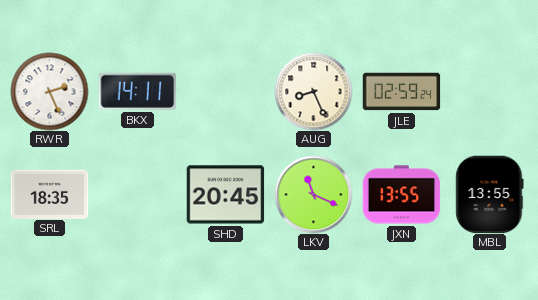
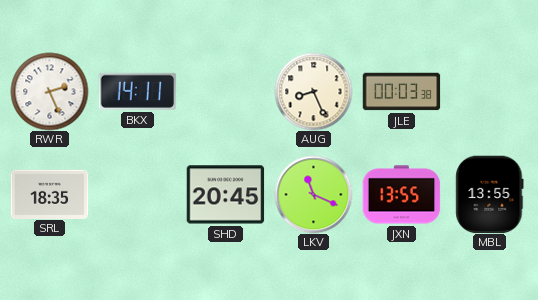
JLE: 02:59 -> 00:03
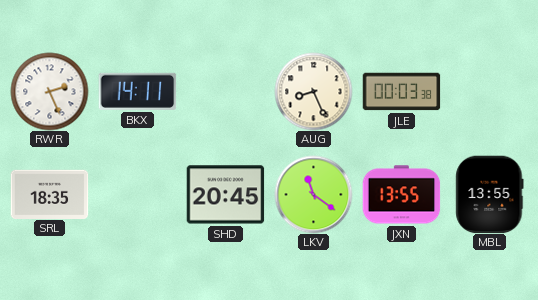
LKV: 11:19 -> 11:21
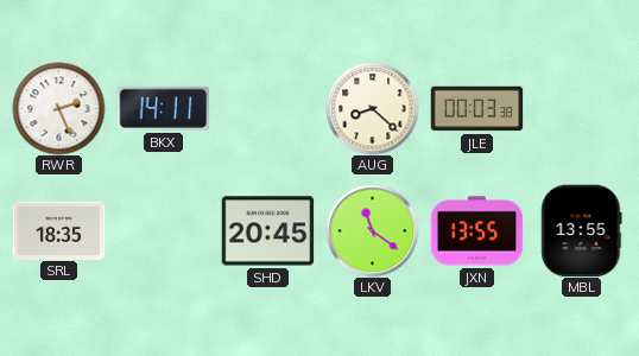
AUG: 8:26 -> 8:22
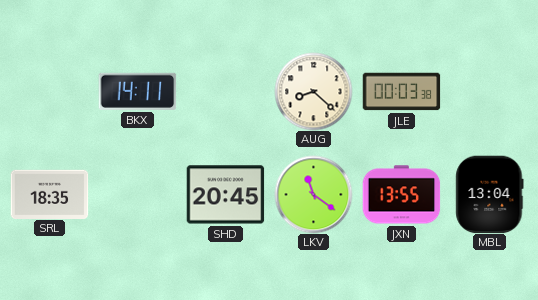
RWR: 2:26 -> none
MBL: 13:55 -> 13:04
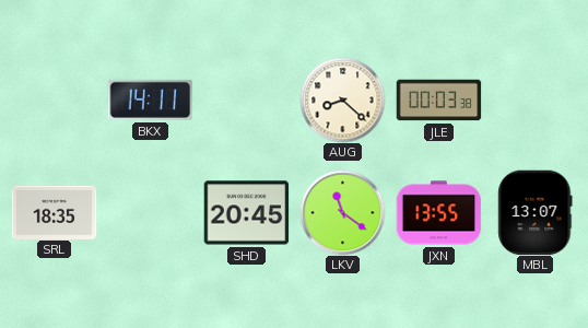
MBL: 13:04 -> 13:07
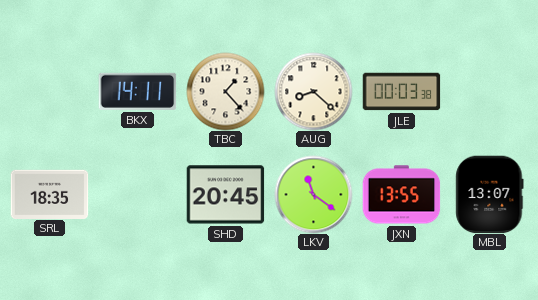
TBC: none -> 1:23
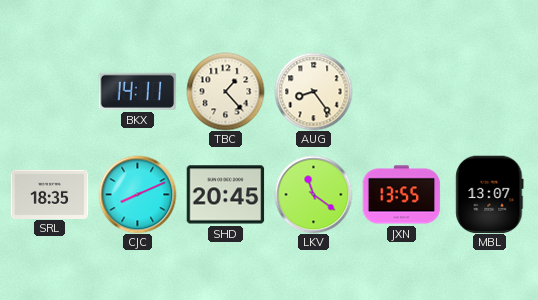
AUG: 8:22 -> 8:24
JLE: 00:03 -> none
CJC: none -> 8:11
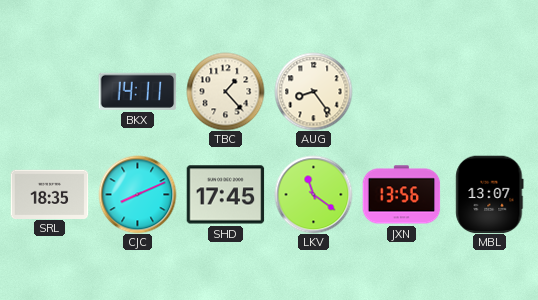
SHD: 20:45 -> 17:45
JXN: 13:55 -> 13:56
